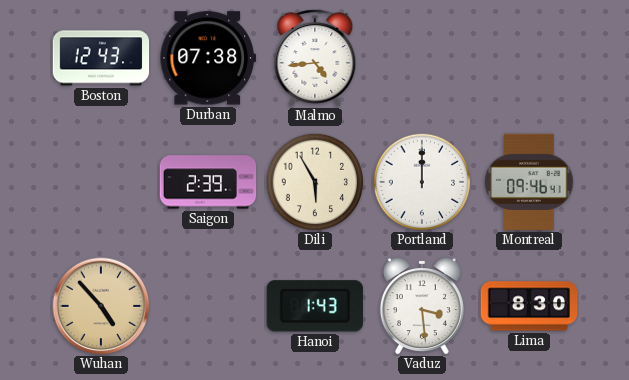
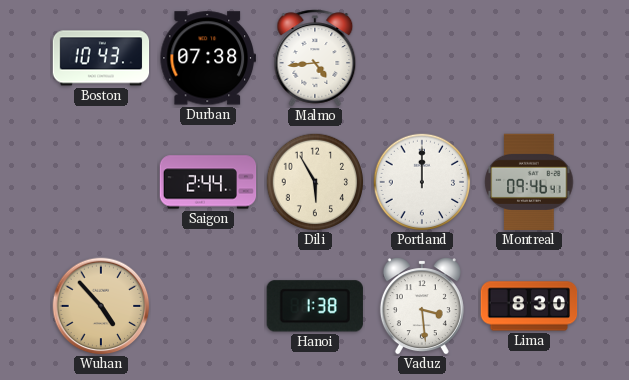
Boston: 12:43 -> 10:43
Saigon: 2:39 -> 2:44
Hanoi: 1:43 -> 1:38
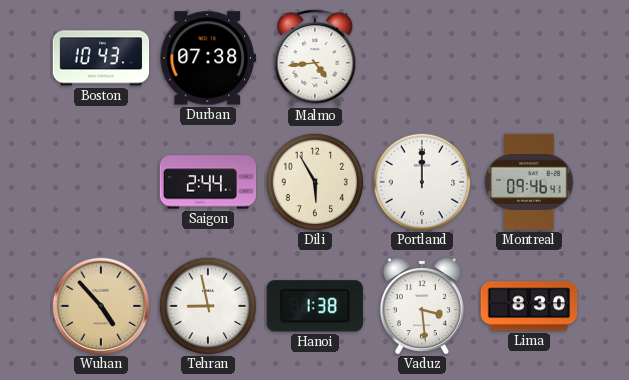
Tehran: none -> 8:58
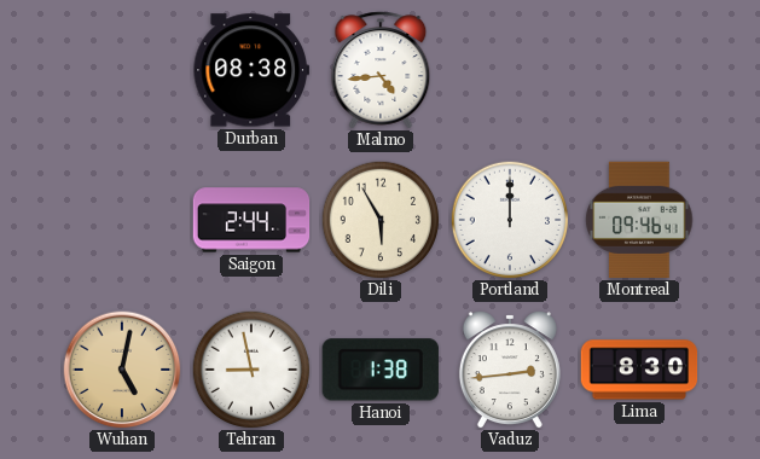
Boston: 10:43 -> none
Durban: 07:38 -> 08:38
Wuhan: 4:53 -> 5:02
Vaduz: 3:29 -> 2:44
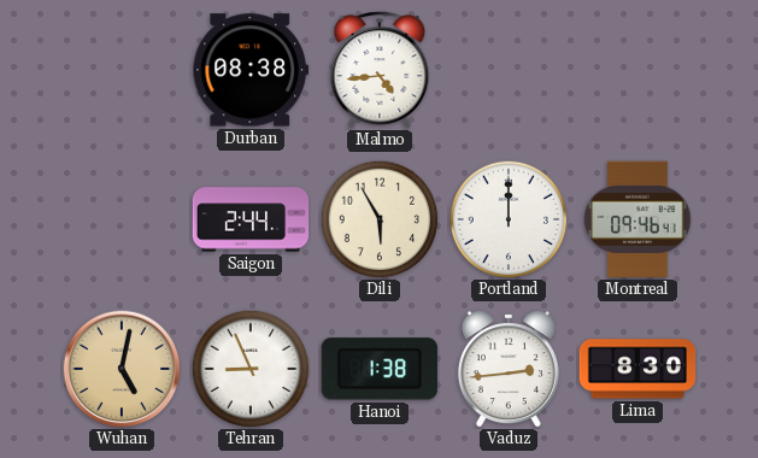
Tehran: 8:58 -> 8:56
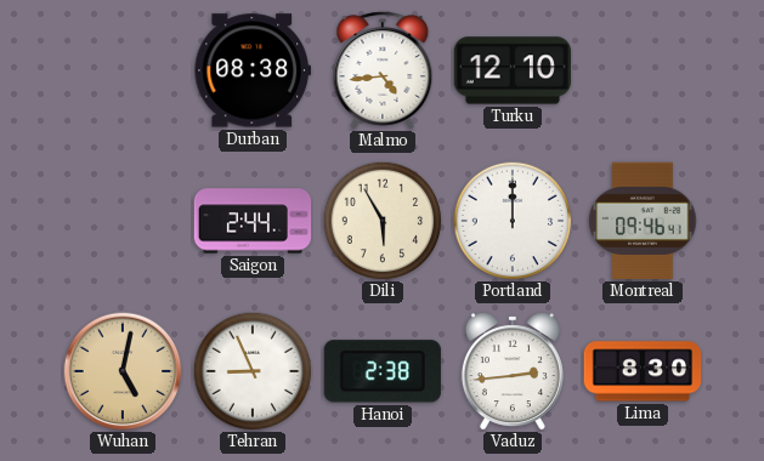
Turku: none -> 12:10
Hanoi: 1:38 -> 2:38
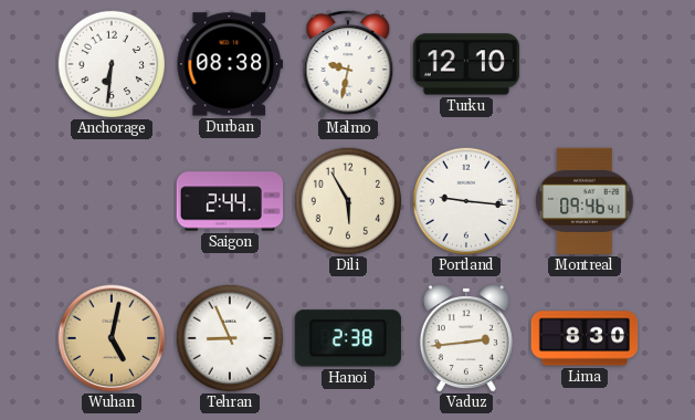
Anchorage: none -> 6:31
Malmo: 4:44 -> 9:32
Portland: 12:00 -> 9:16
